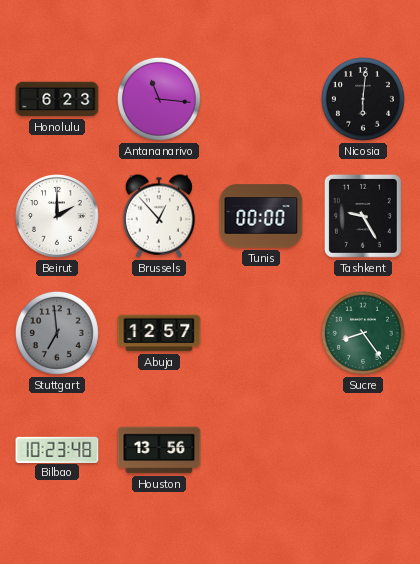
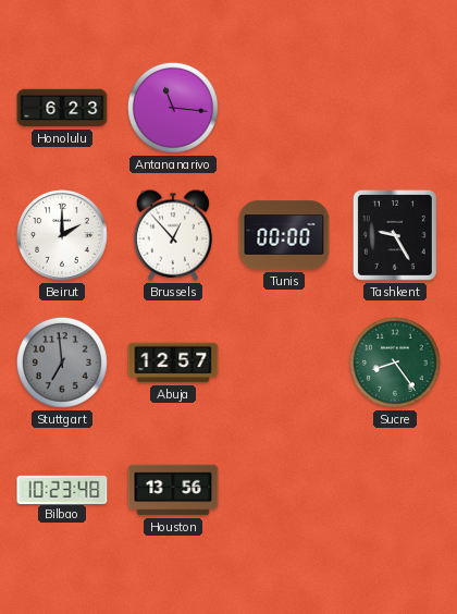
Nicosia: 6:01 -> none
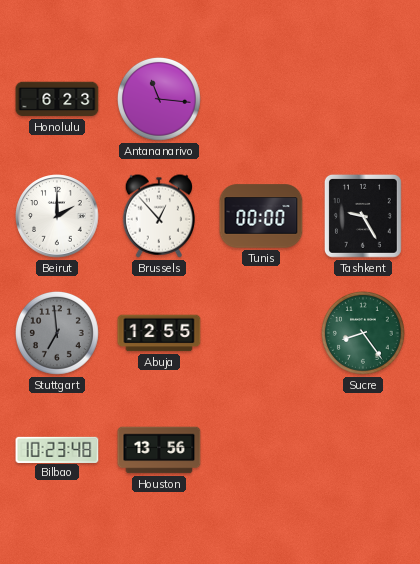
Abuja: 12:57 -> 12:55
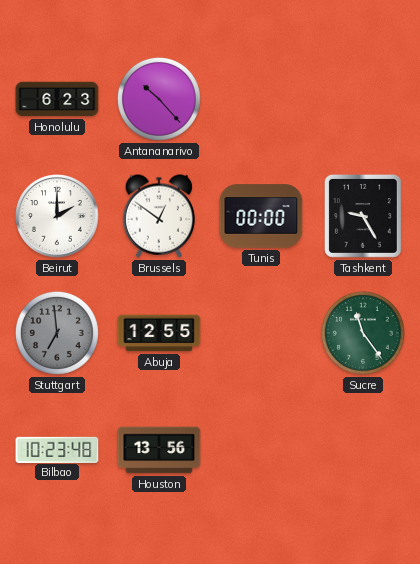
Antananarivo: 11:16 -> 10:23
Brussels: 12:53 -> 12:51
Sucre: 8:24 -> 11:24
